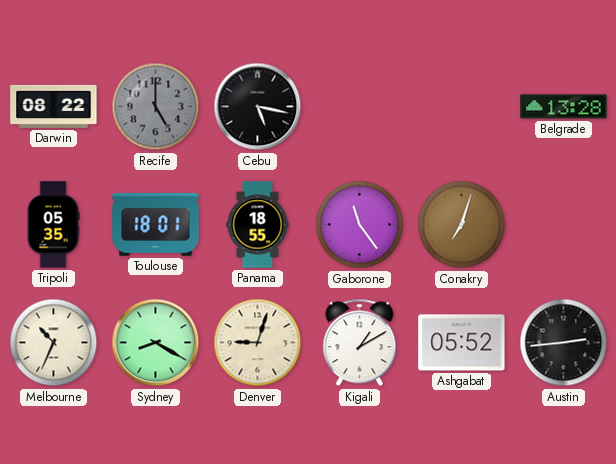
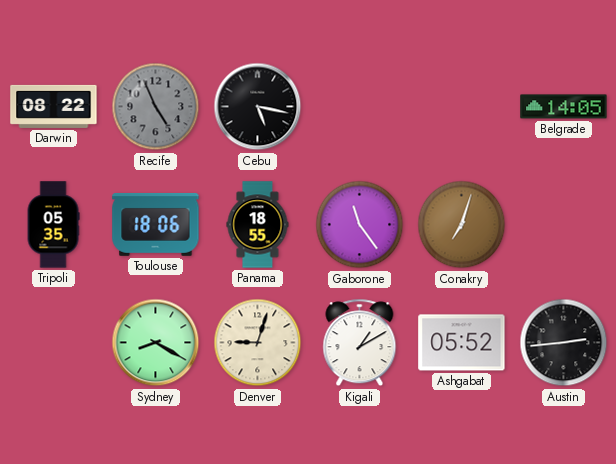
Recife: 5:00 -> 4:56
Belgrade: 13:28 -> 14:05
Toulouse: 18:01 -> 18:06
Melbourne: 10:34 -> none
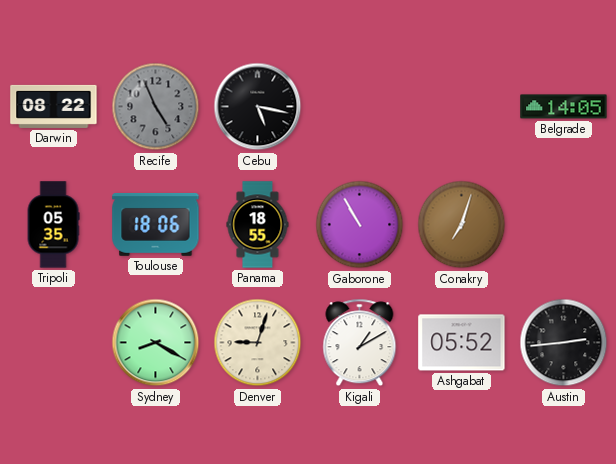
Gaborone: 11:24 -> 10:55
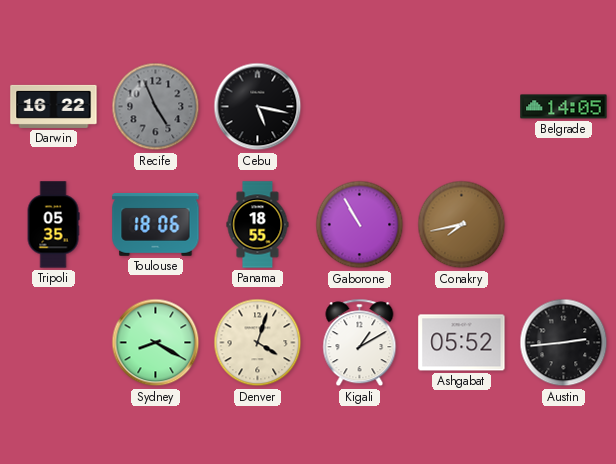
Darwin: 08:22 -> 16:22
Conakry: 7:03 -> 7:43
Denver: 9:03 -> 4:03
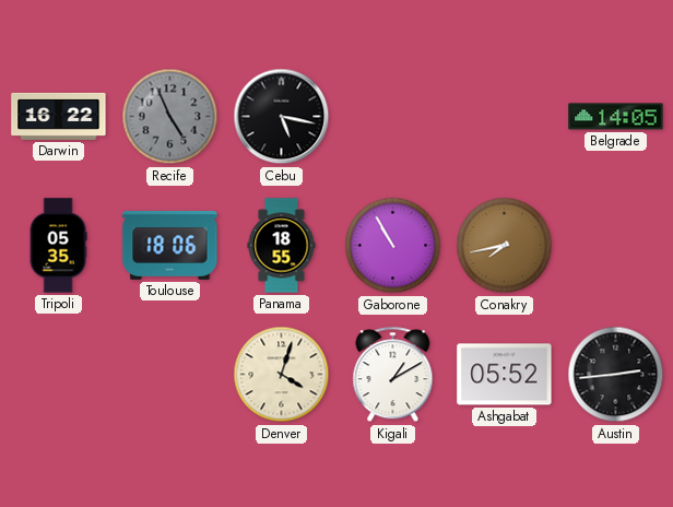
Sydney: 8:20 -> none
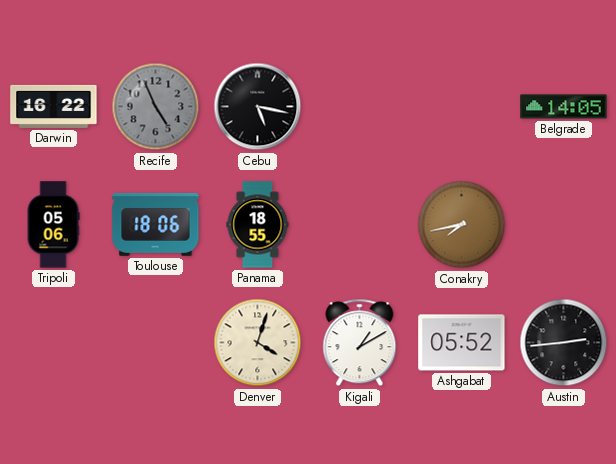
Tripoli: 05:35 -> 05:06
Gaborone: 10:55 -> none
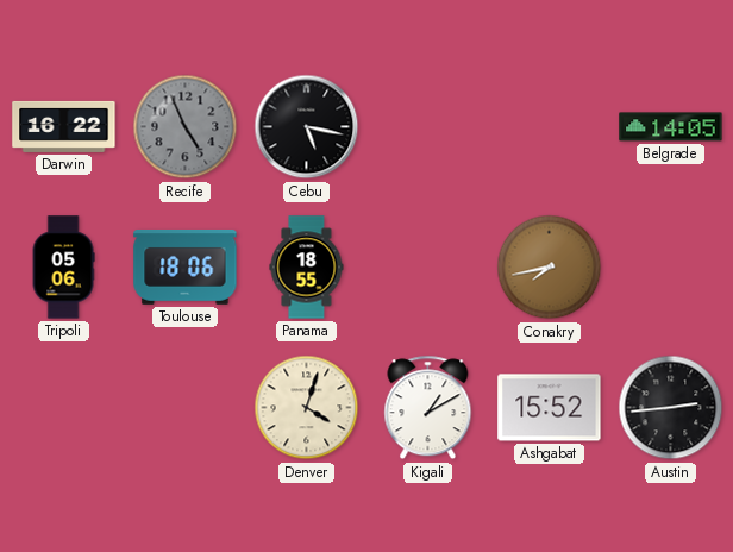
Ashgabat: 05:52 -> 15:52
